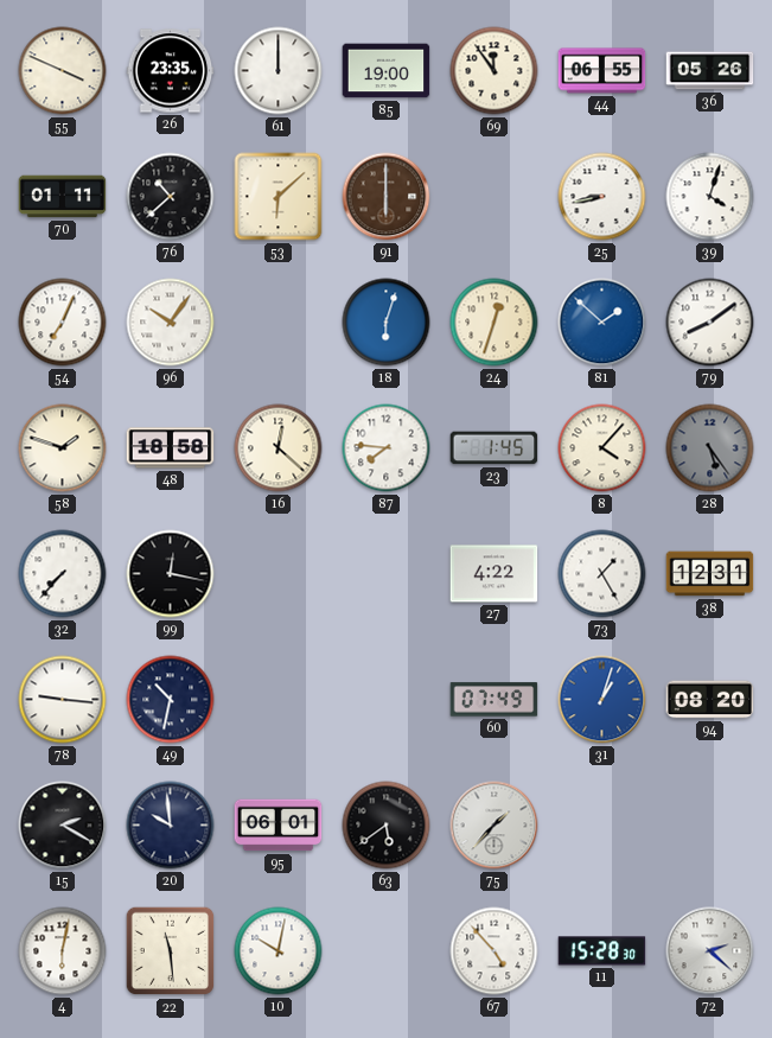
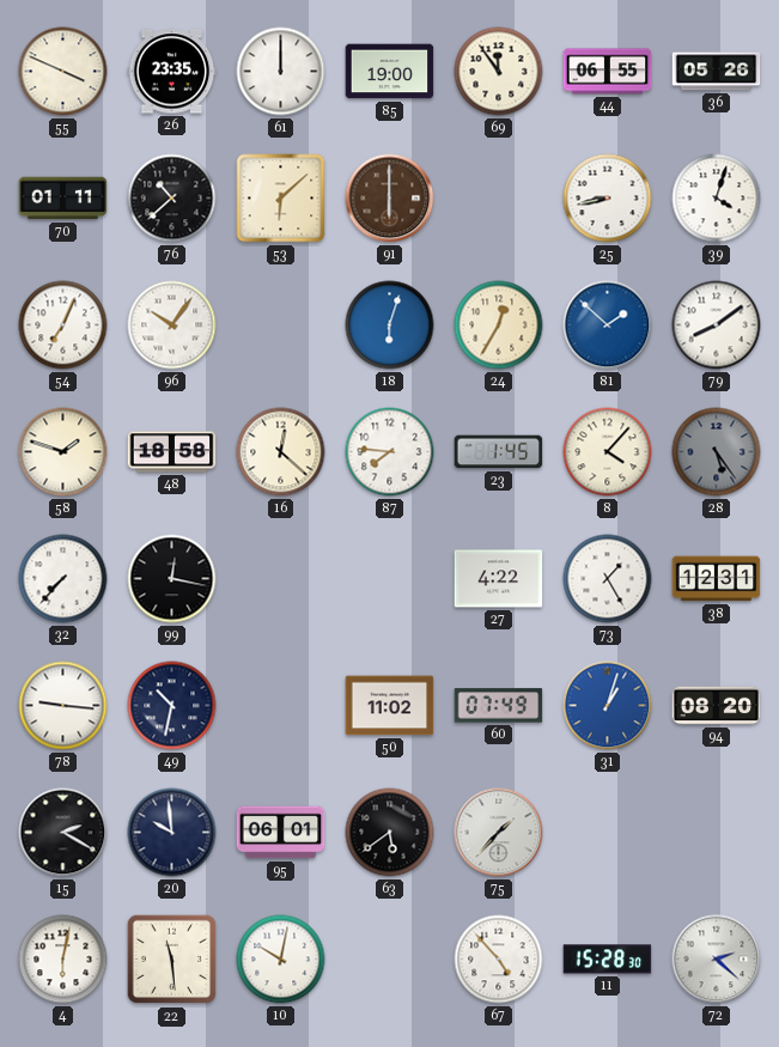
24: 12:33 -> 12:35
50: none -> 11:02
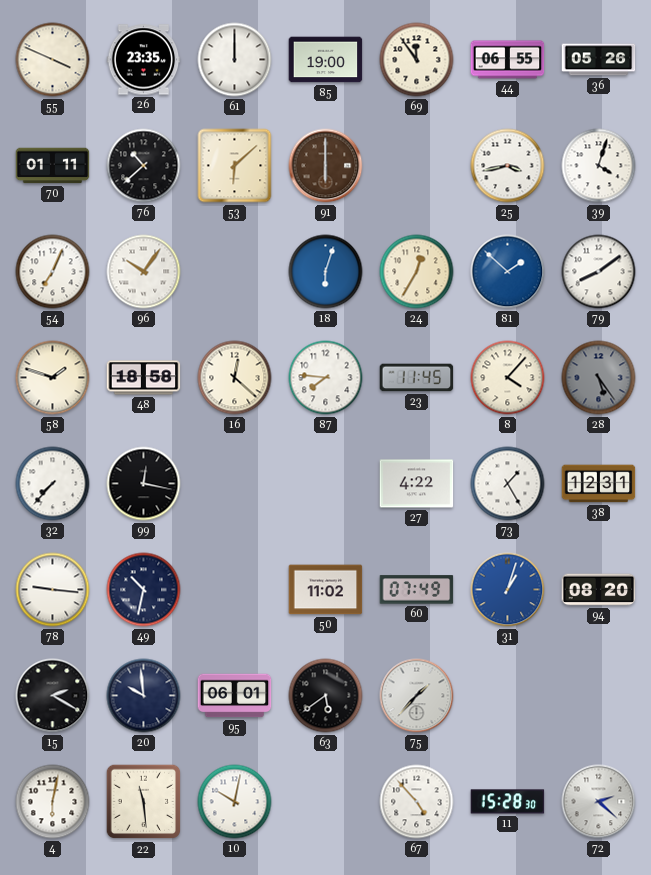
25: 8:43 -> 3:43
23: 1:45 -> 11:45
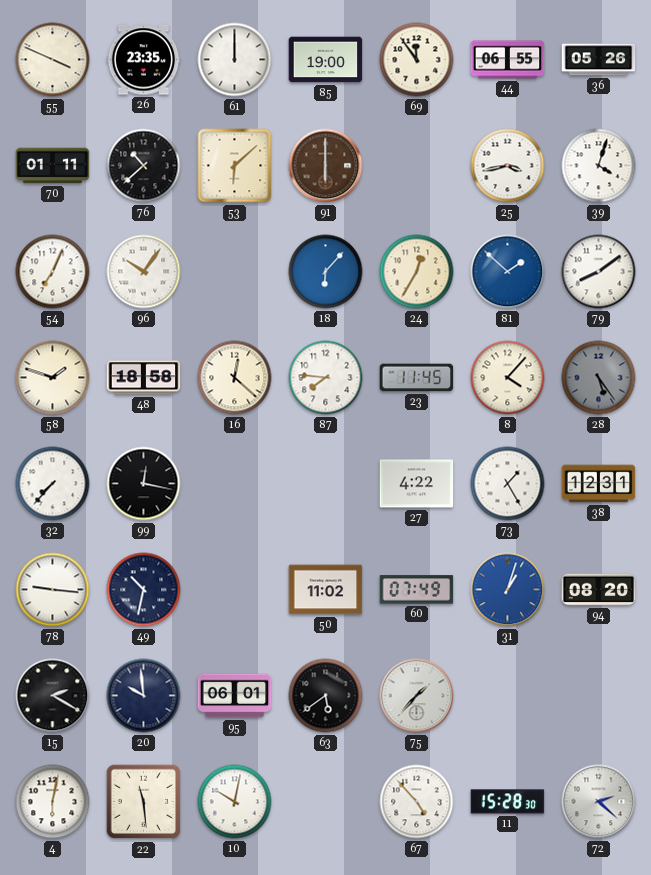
18: 6:03 -> 6:07
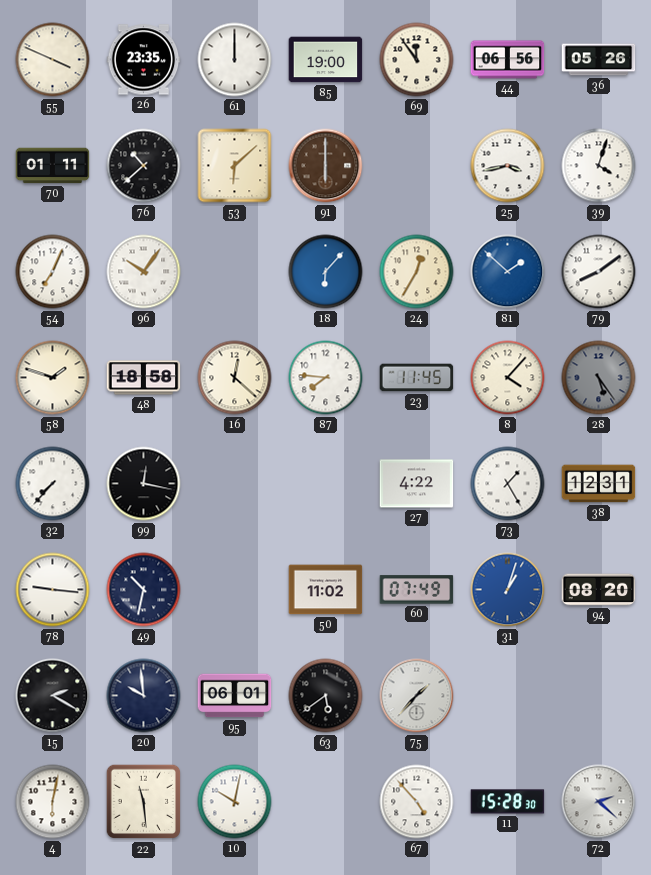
44: 06:55 -> 06:56
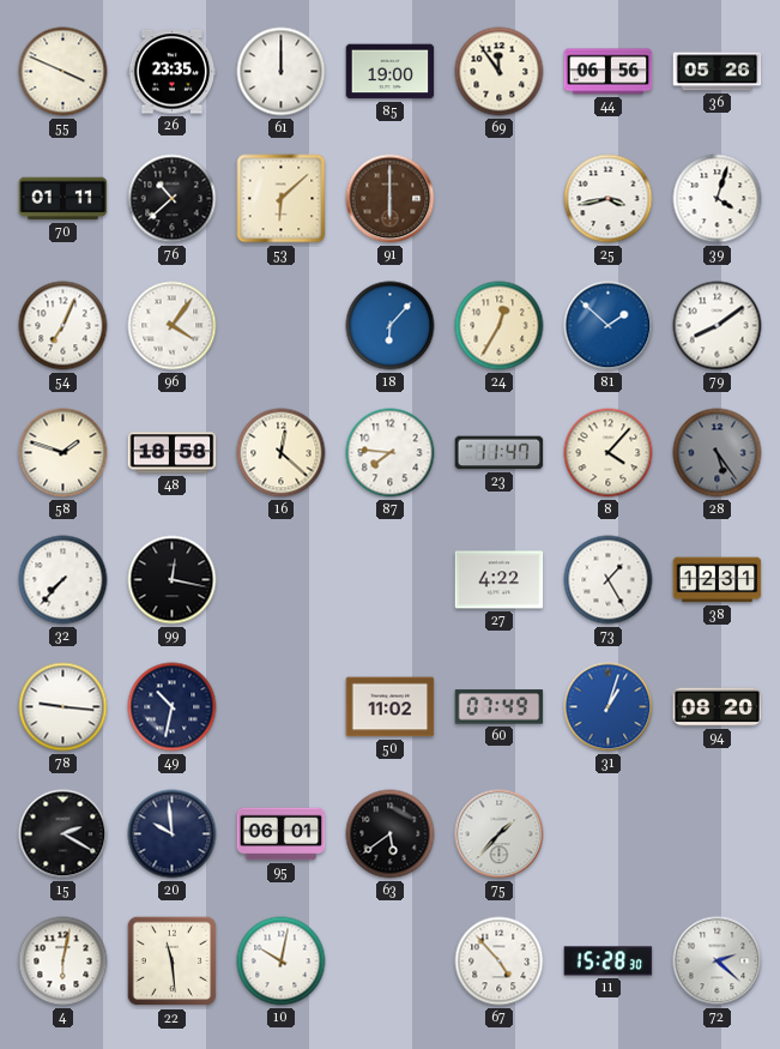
96: 10:06 -> 4:06
23: 11:45 -> 11:47
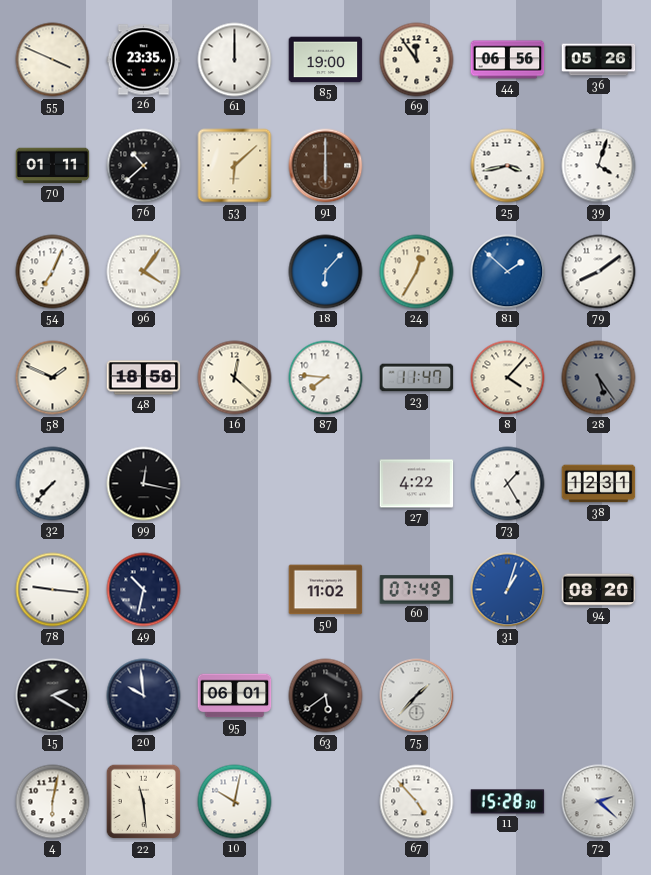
58: 1:48 -> 1:49
